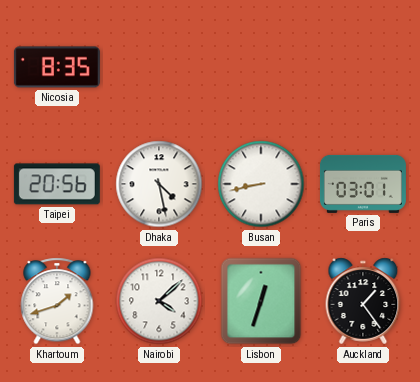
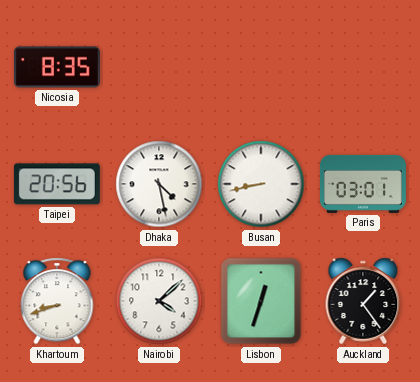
Khartoum: 1:42 -> 8:42
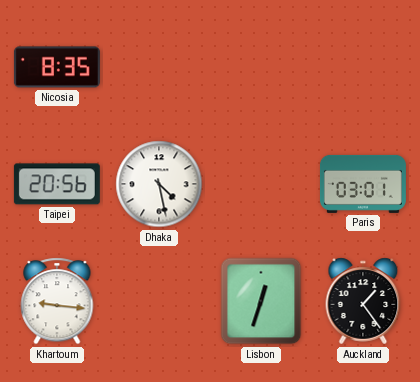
Busan: 8:43 -> none
Khartoum: 8:42 -> 9:16
Nairobi: 4:08 -> none
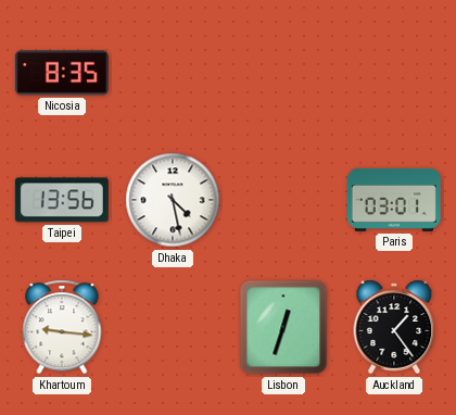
Taipei: 20:56 -> 13:56
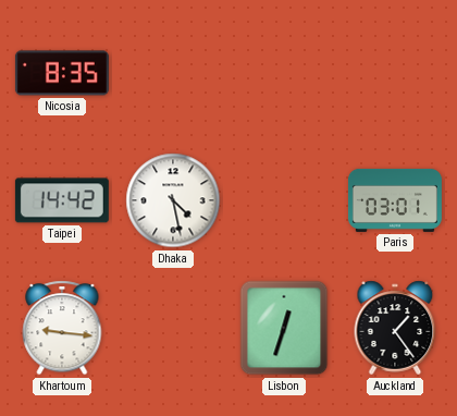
Taipei: 13:56 -> 14:42
